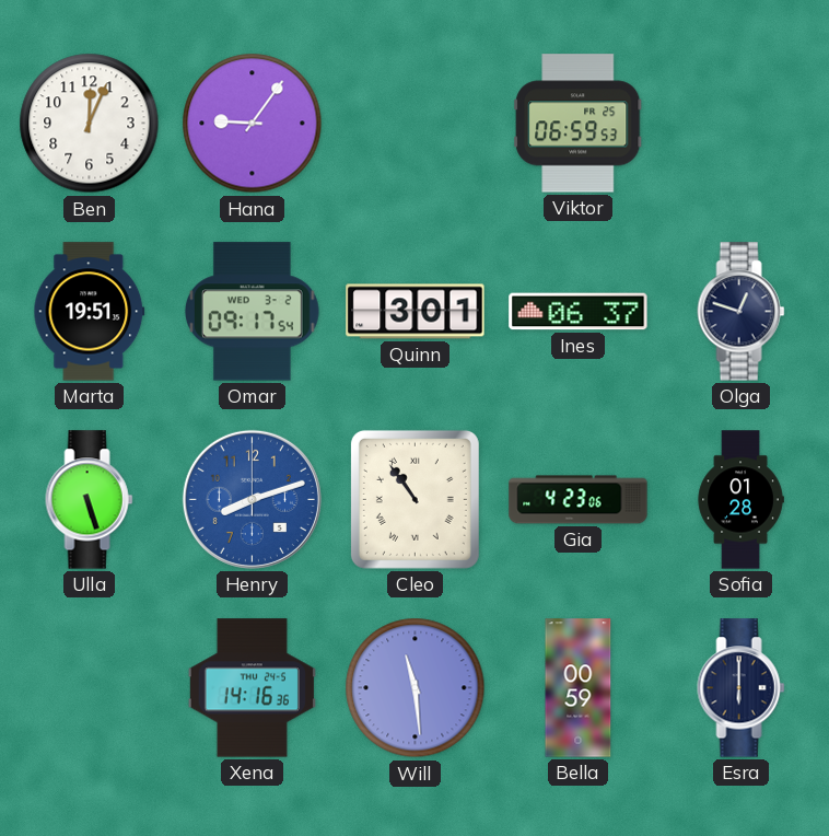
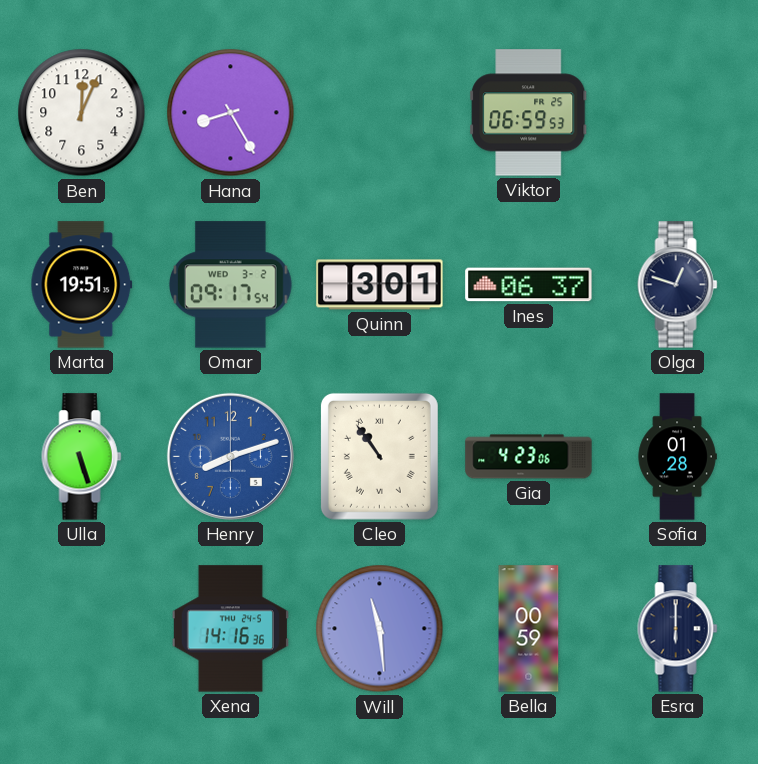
Hana: 9:06 -> 8:25
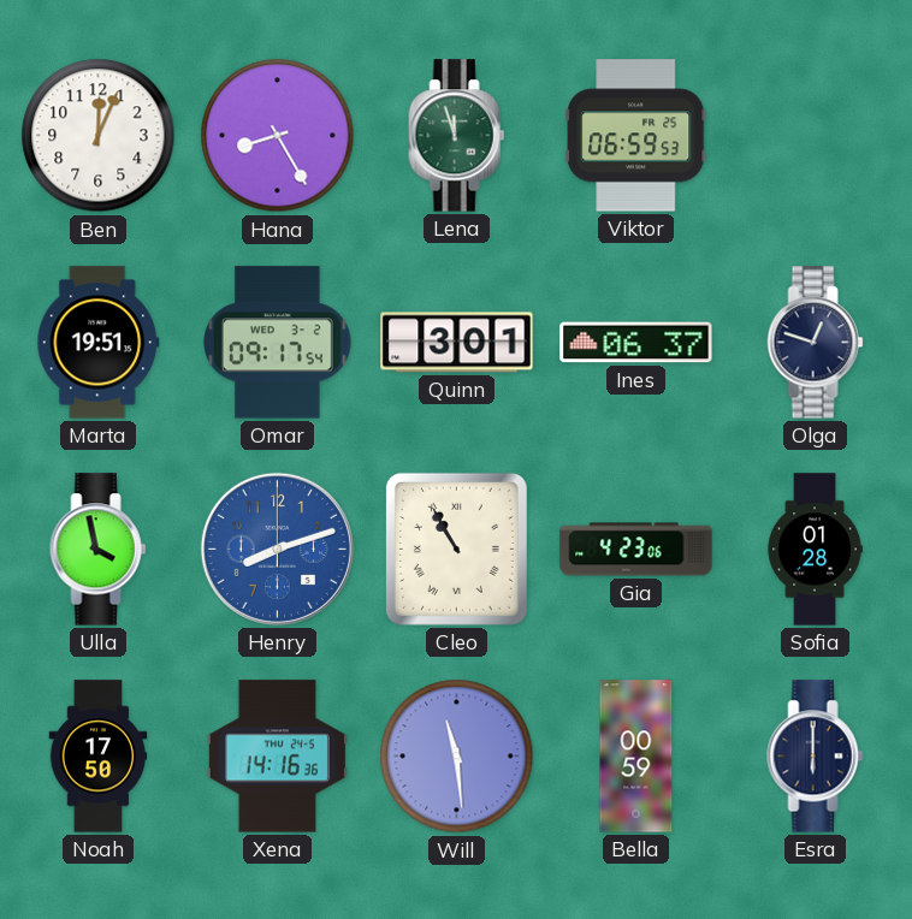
Lena: none -> 11:57
Ulla: 5:27 -> 3:58
Cleo: 10:54 -> 10:55
Noah: none -> 17:50
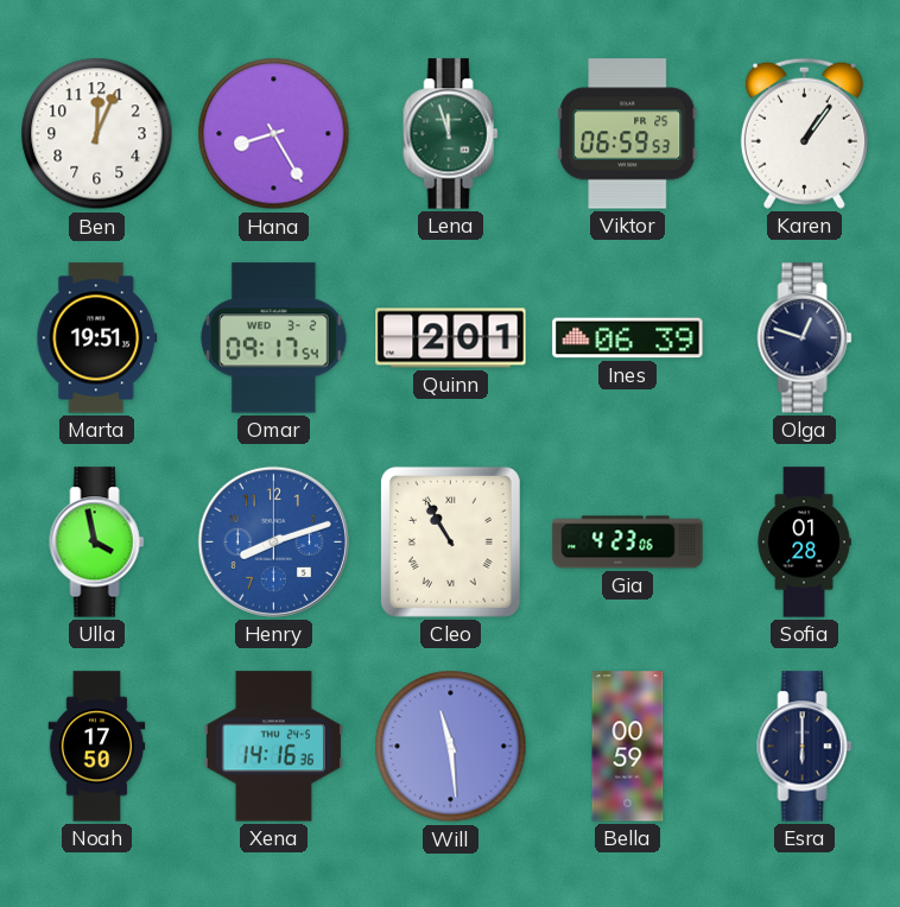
Karen: none -> 1:06
Quinn: 3:01 -> 2:01
Ines: 06:37 -> 06:39
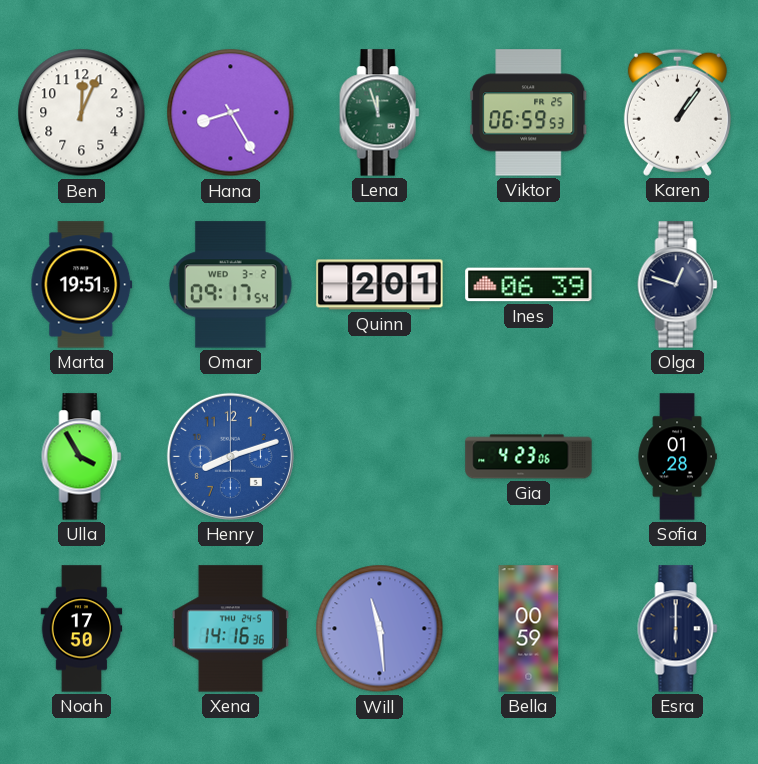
Ulla: 3:58 -> 3:55
Cleo: 10:55 -> none
